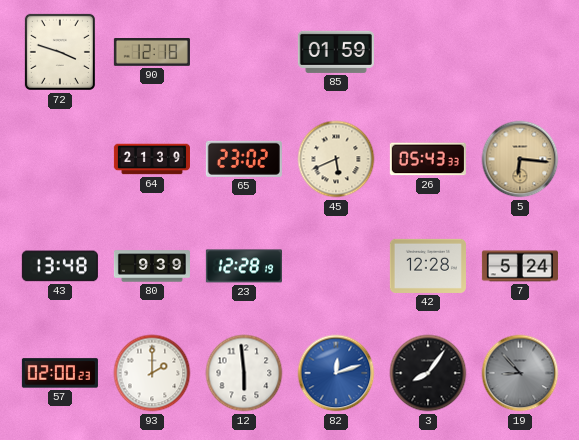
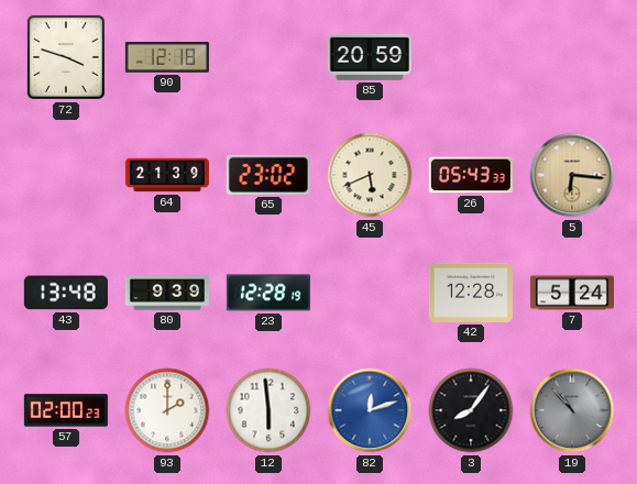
85: 01:59 -> 20:59
19: 8:53 -> 10:53
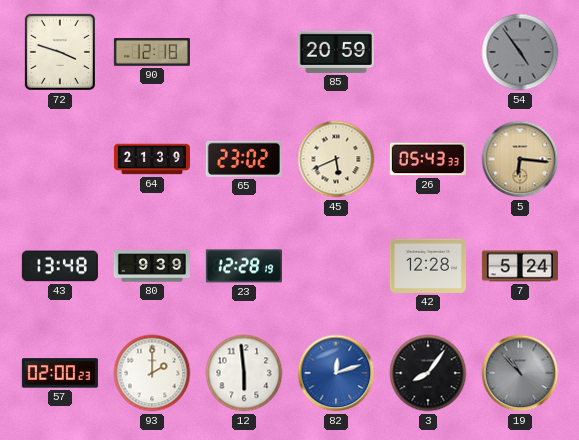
54: none -> 4:54
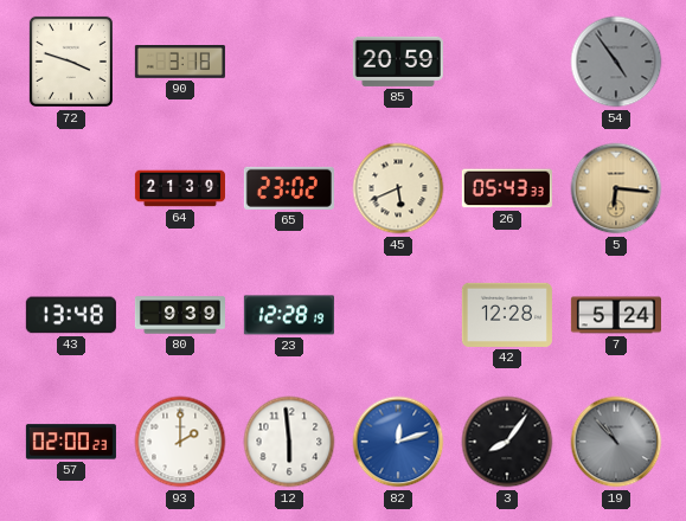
90: 12:18 -> 3:18
